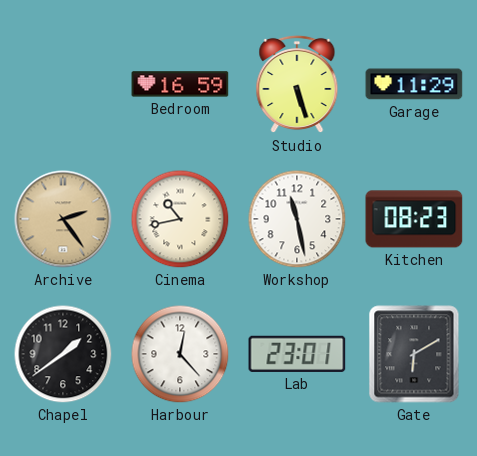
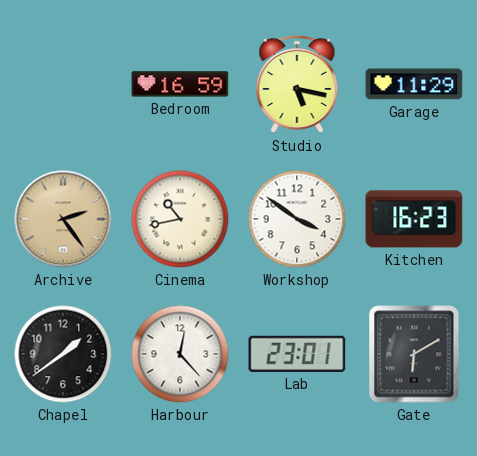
Studio: 5:27 -> 5:17
Workshop: 11:28 -> 3:51
Kitchen: 08:23 -> 16:23
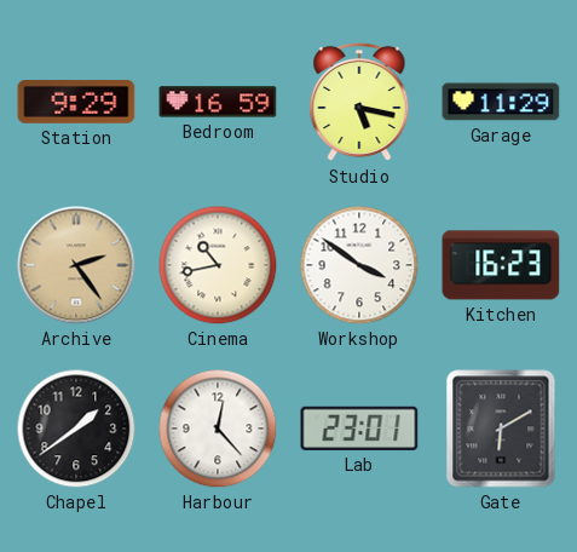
Station: none -> 9:29
